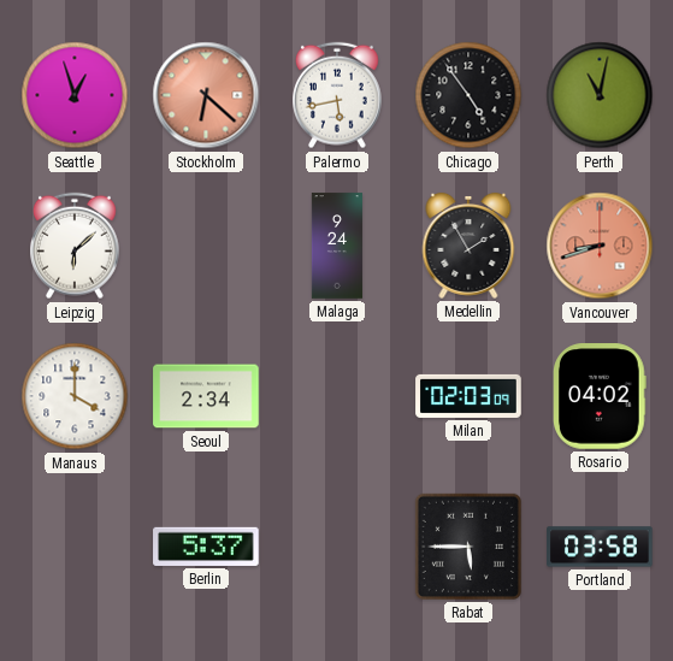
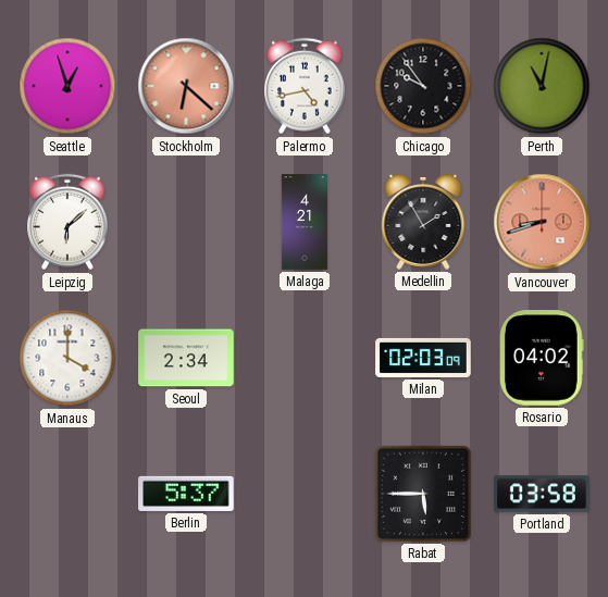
Palermo: 5:43 -> 4:43
Chicago: 4:54 -> 9:54
Malaga: 9:24 -> 4:21
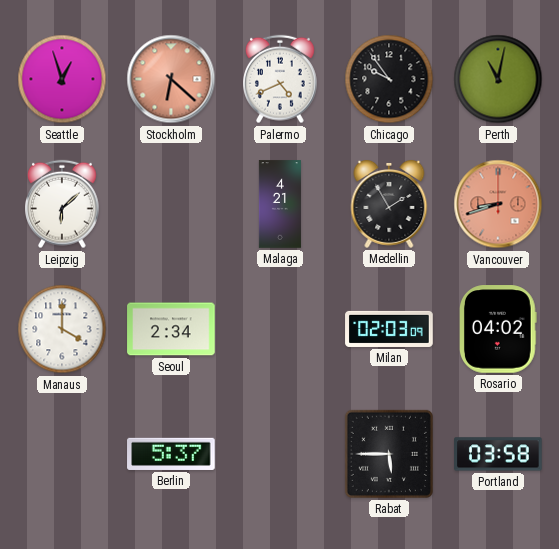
Palermo: 4:43 -> 4:41
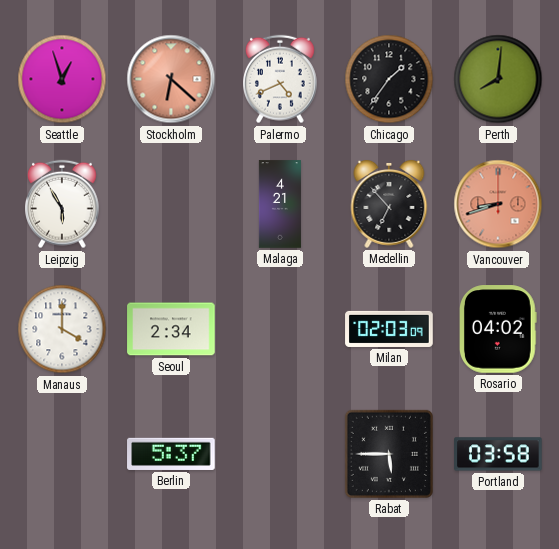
Chicago: 9:54 -> 1:36
Perth: 11:02 -> 8:01
Leipzig: 6:08 -> 5:55
Medellin: 1:55 -> 6:53
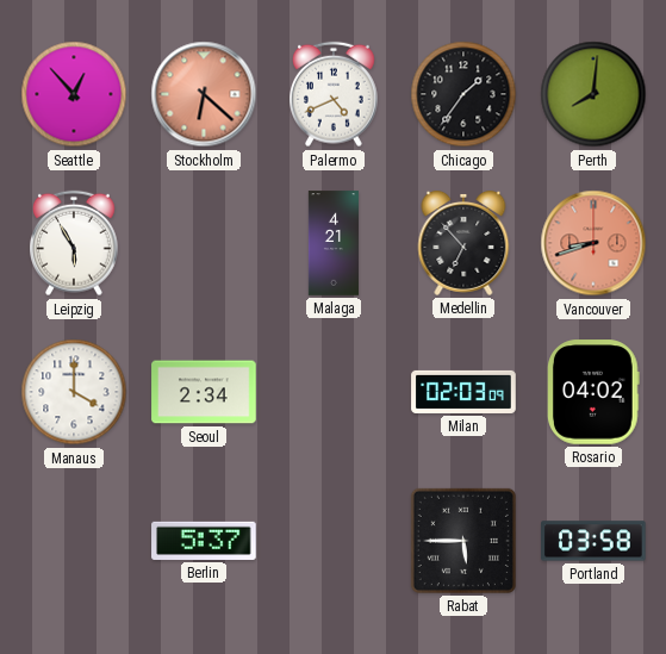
Seattle: 12:57 -> 12:53
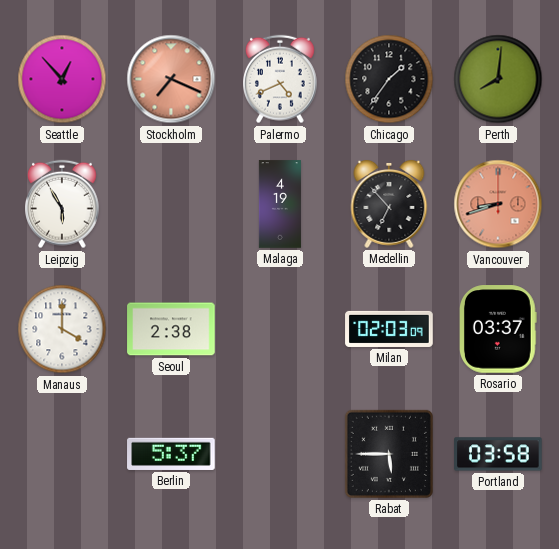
Stockholm: 6:22 -> 7:19
Malaga: 4:21 -> 4:19
Seoul: 2:34 -> 2:38
Rosario: 04:02 -> 03:37
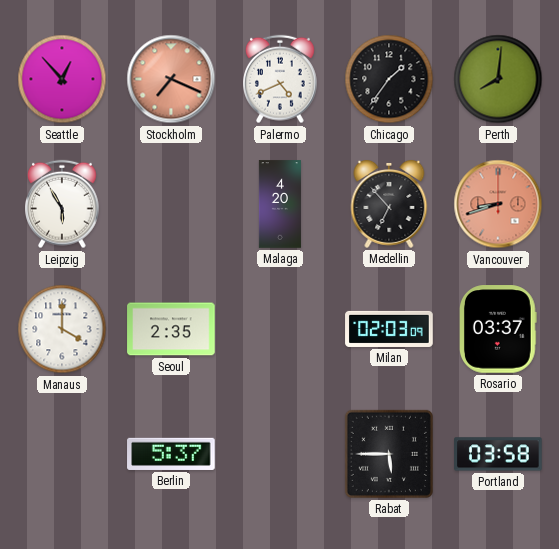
Malaga: 4:19 -> 4:20
Seoul: 2:38 -> 2:35
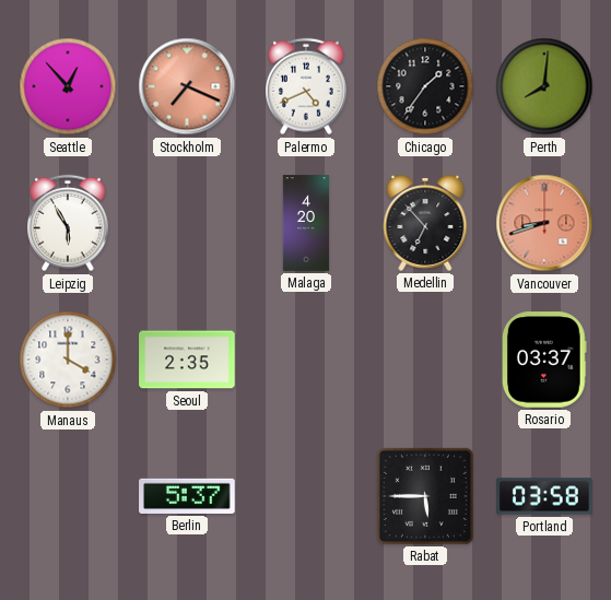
Milan: 02:03 -> none
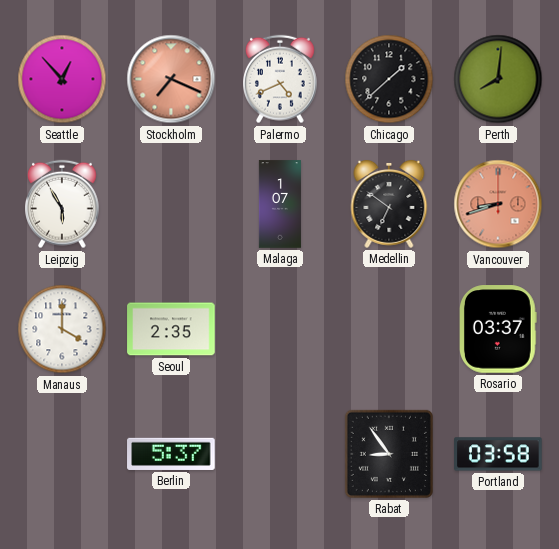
Chicago: 1:36 -> 1:38
Malaga: 4:20 -> 1:07
Medellin: 6:53 -> 6:51
Rabat: 5:45 -> 8:54
